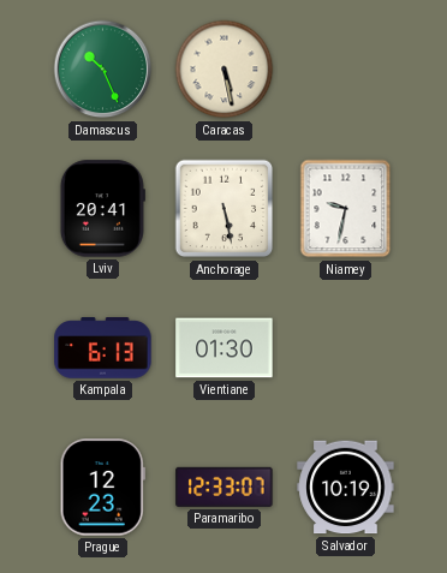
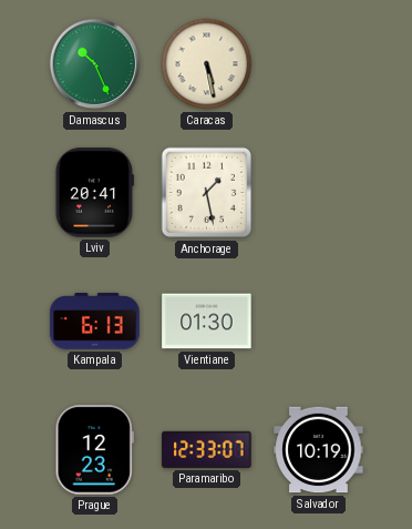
Anchorage: 5:28 -> 1:28
Niamey: 9:32 -> none
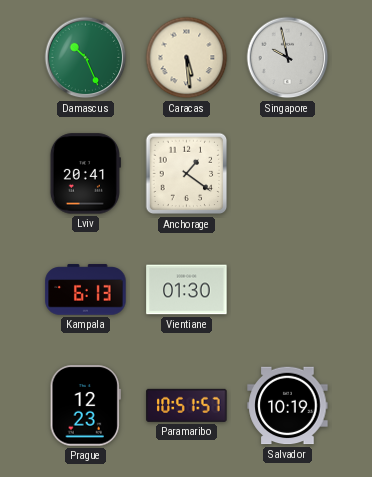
Caracas: 5:28 -> 5:29
Singapore: none -> 9:58
Anchorage: 1:28 -> 1:21
Paramaribo: 12:33 -> 10:51
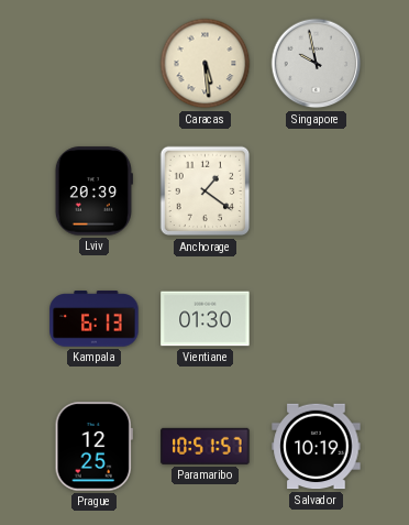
Damascus: 10:26 -> none
Lviv: 20:41 -> 20:39
Prague: 12:23 -> 12:25
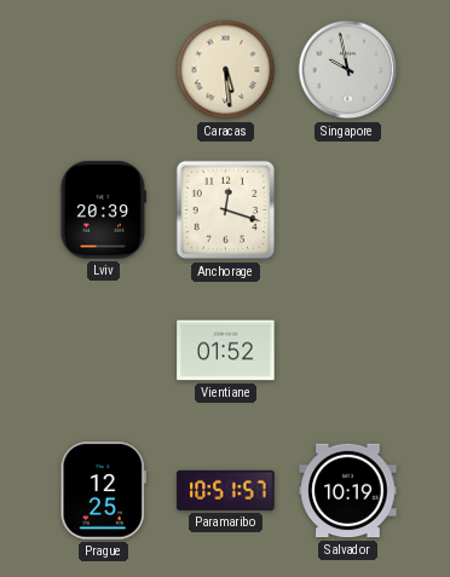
Anchorage: 1:21 -> 12:18
Kampala: 6:13 -> none
Vientiane: 01:30 -> 01:52
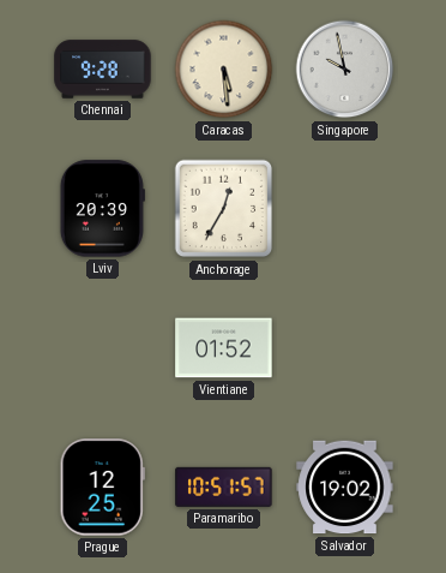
Chennai: none -> 9:28
Anchorage: 12:18 -> 12:35
Salvador: 10:19 -> 19:02
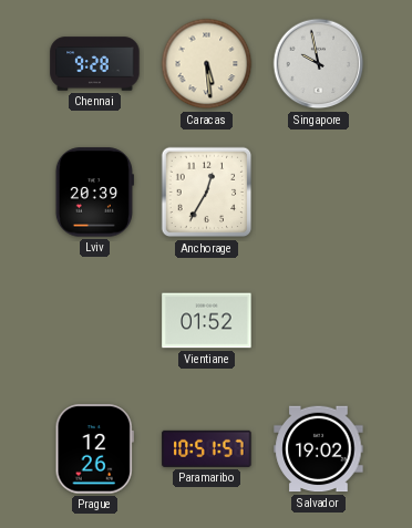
Prague: 12:25 -> 12:26
